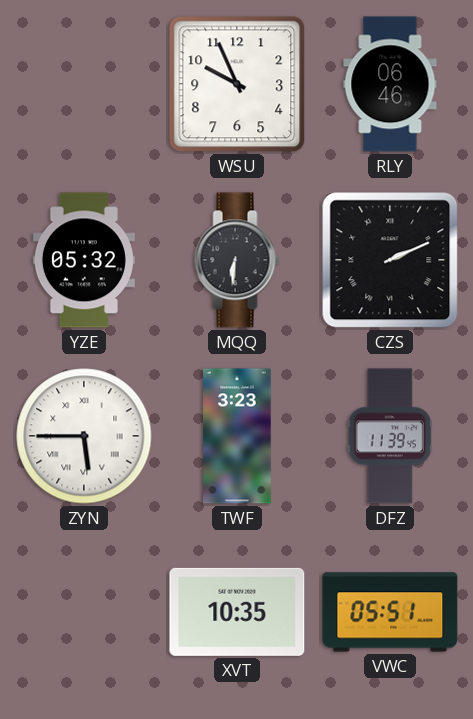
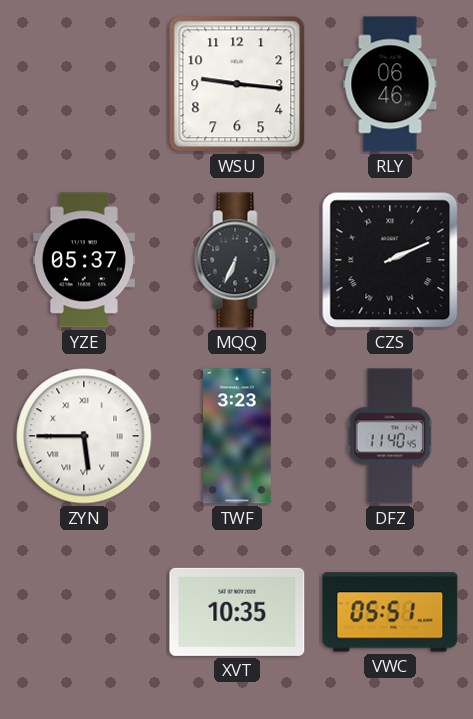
WSU: 9:56 -> 9:16
YZE: 05:32 -> 05:37
MQQ: 6:31 -> 6:34
DFZ: 11:39 -> 11:40
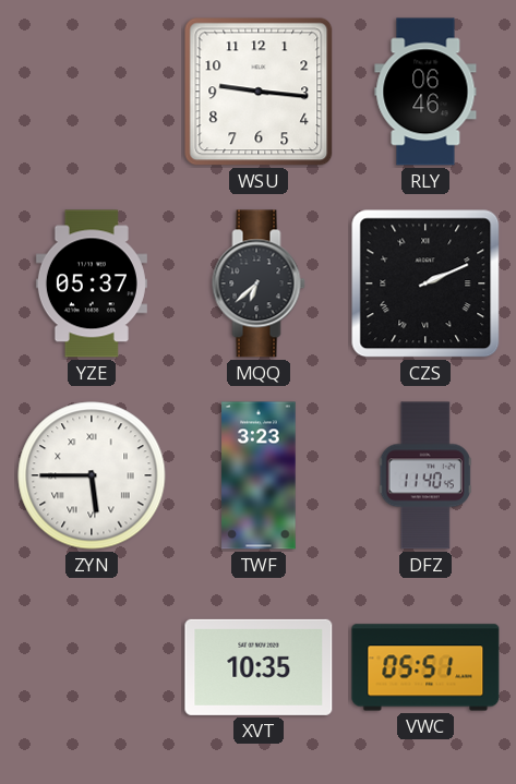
MQQ: 6:34 -> 6:38
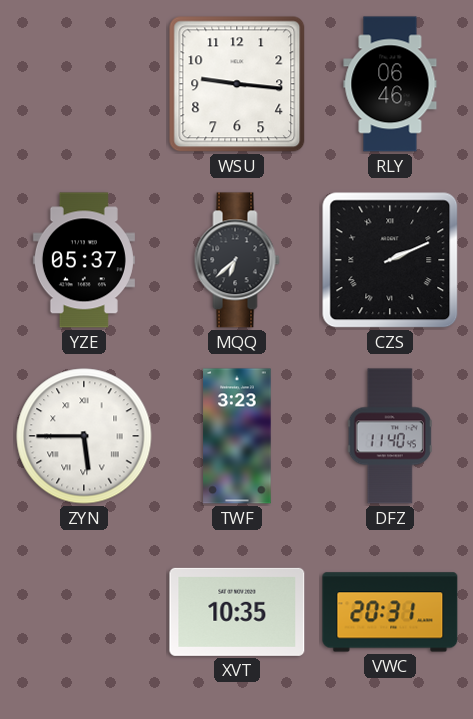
VWC: 05:51 -> 20:31
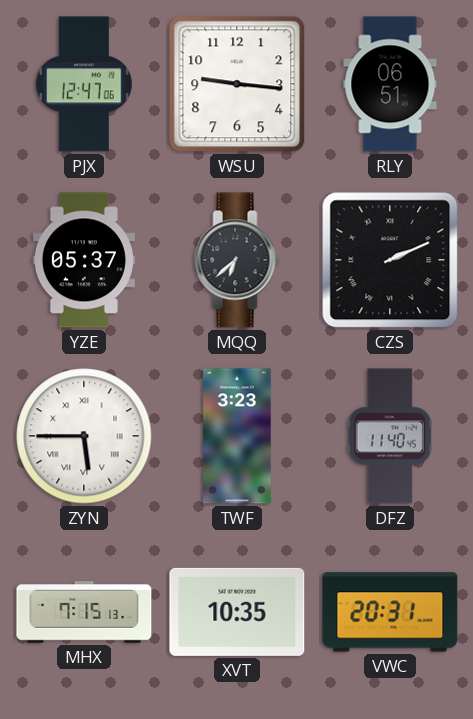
PJX: none -> 12:47
RLY: 06:46 -> 06:51
MHX: none -> 7:15
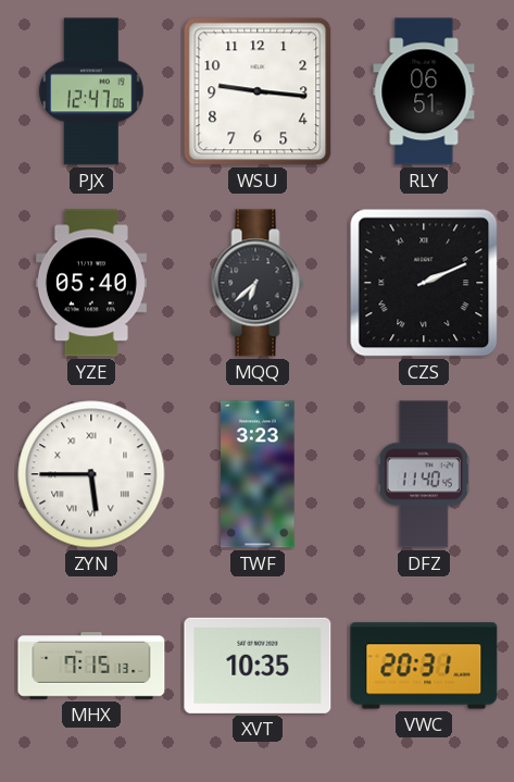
YZE: 05:37 -> 05:40
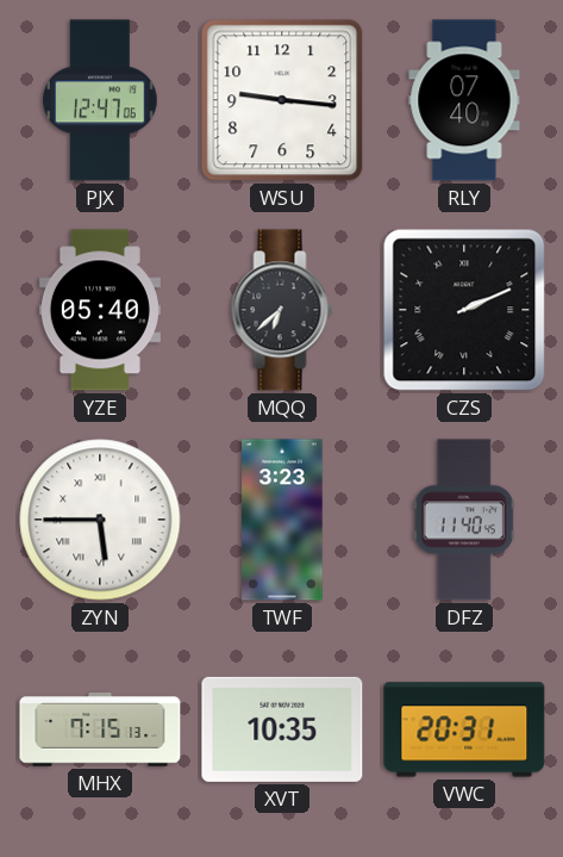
RLY: 06:51 -> 07:40
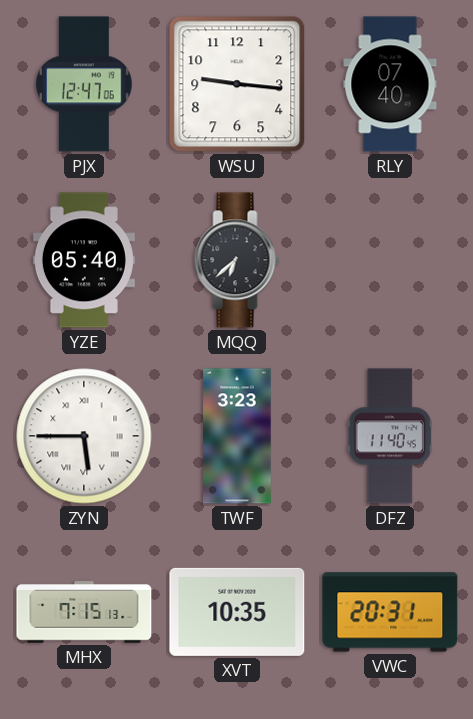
CZS: 2:11 -> none
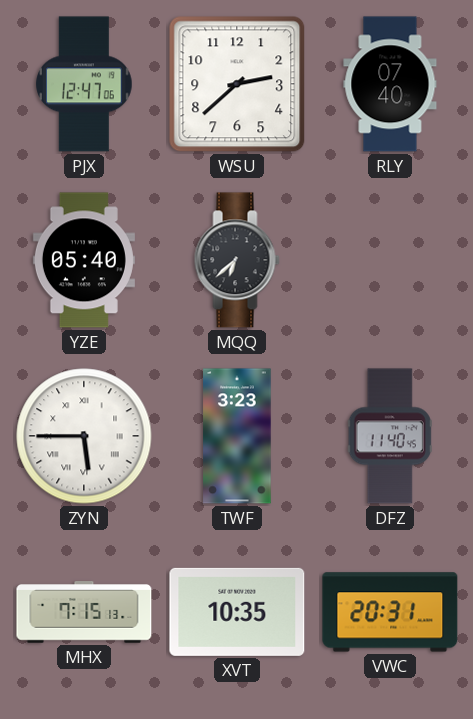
WSU: 9:16 -> 2:38
